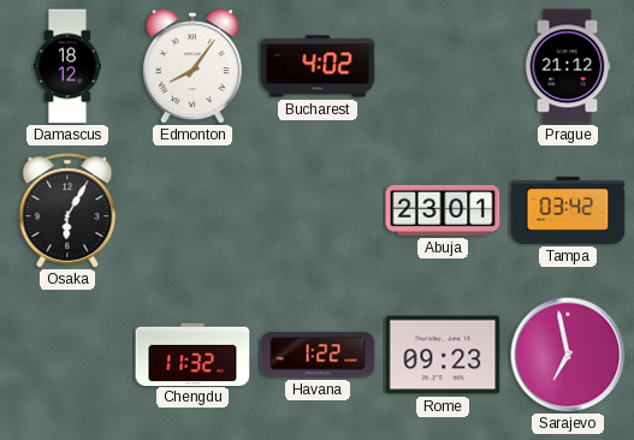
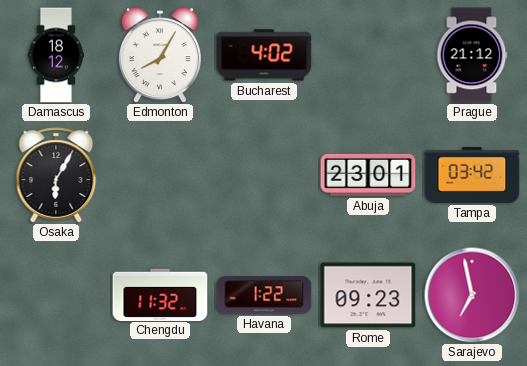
Edmonton: 8:06 -> 8:05
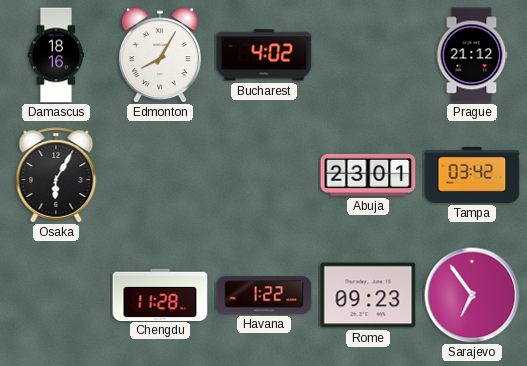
Damascus: 18:12 -> 18:16
Chengdu: 11:32 -> 11:28
Sarajevo: 6:58 -> 6:54
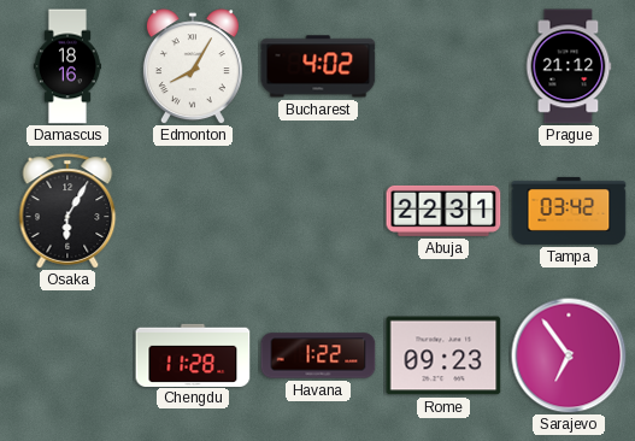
Abuja: 23:01 -> 22:31
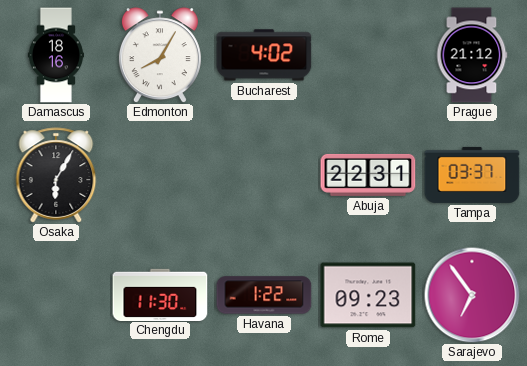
Tampa: 03:42 -> 03:37
Chengdu: 11:28 -> 11:30
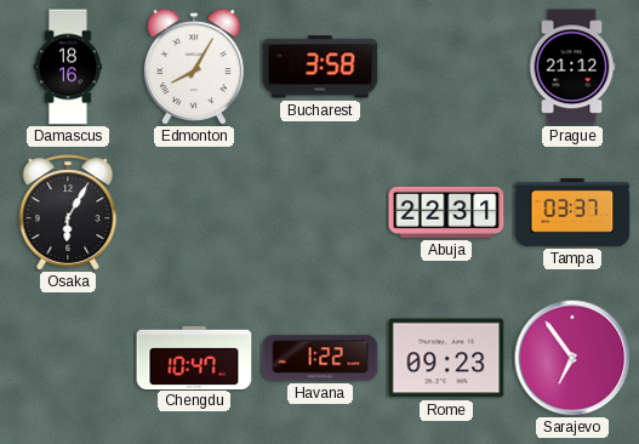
Bucharest: 4:02 -> 3:58
Chengdu: 11:30 -> 10:47
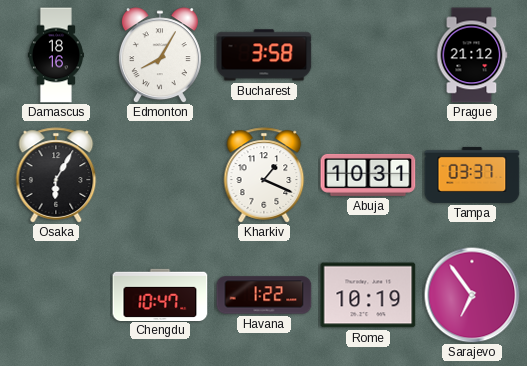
Kharkiv: none -> 1:19
Abuja: 22:31 -> 10:31
Rome: 09:23 -> 10:19
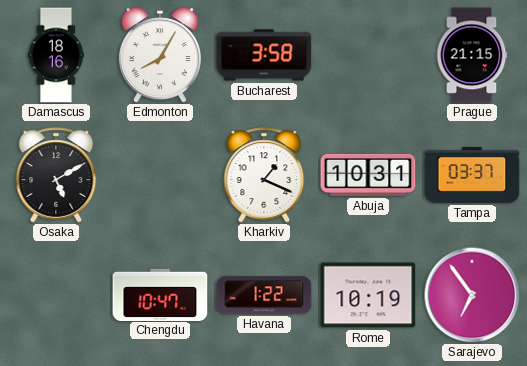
Prague: 21:12 -> 21:15
Osaka: 6:05 -> 5:10
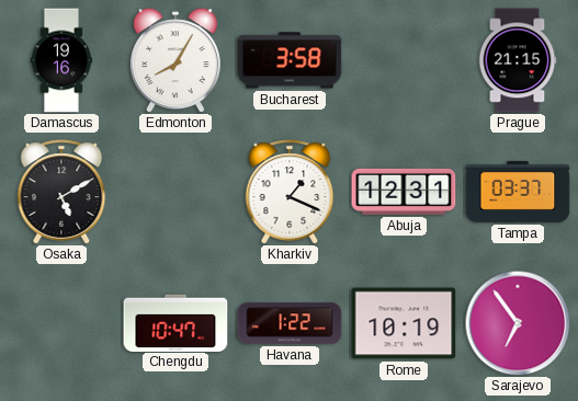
Damascus: 18:16 -> 19:16
Abuja: 10:31 -> 12:31
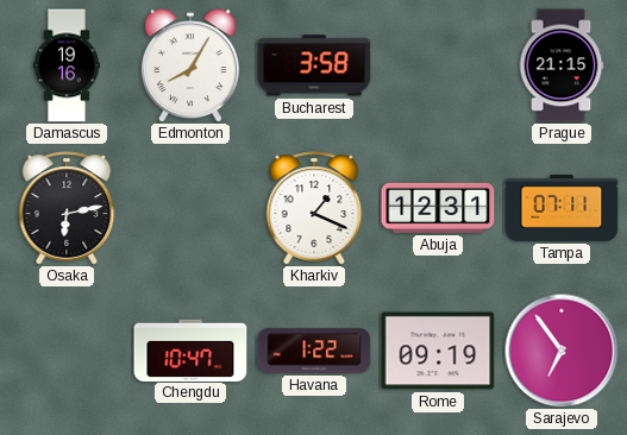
Osaka: 5:10 -> 6:13
Tampa: 03:37 -> 07:11
Rome: 10:19 -> 09:19
